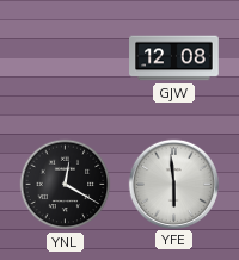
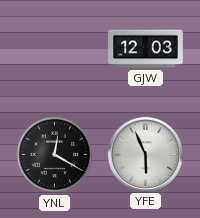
GJW: 12:08 -> 12:03
YFE: 5:59 -> 5:56
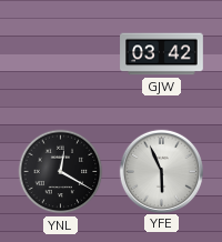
GJW: 12:03 -> 03:42
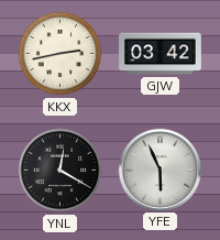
KKX: none -> 2:43
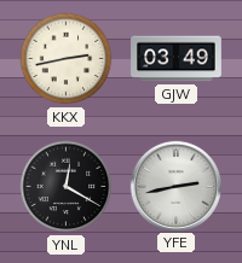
GJW: 03:42 -> 03:49
YFE: 5:56 -> 2:43
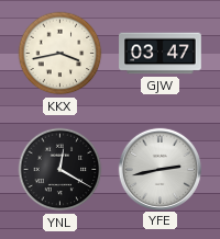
KKX: 2:43 -> 3:43
GJW: 03:49 -> 03:47
